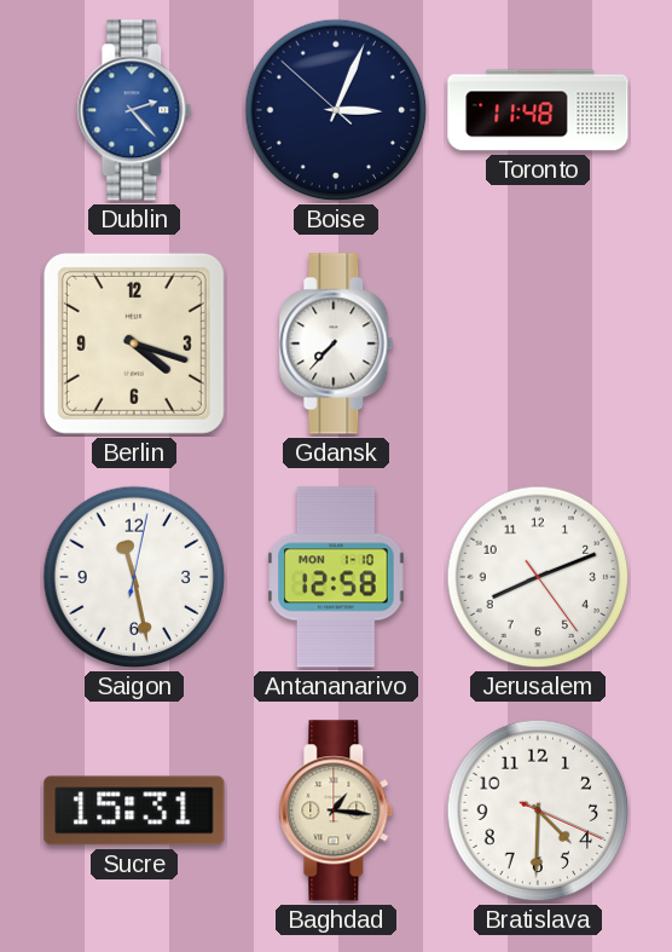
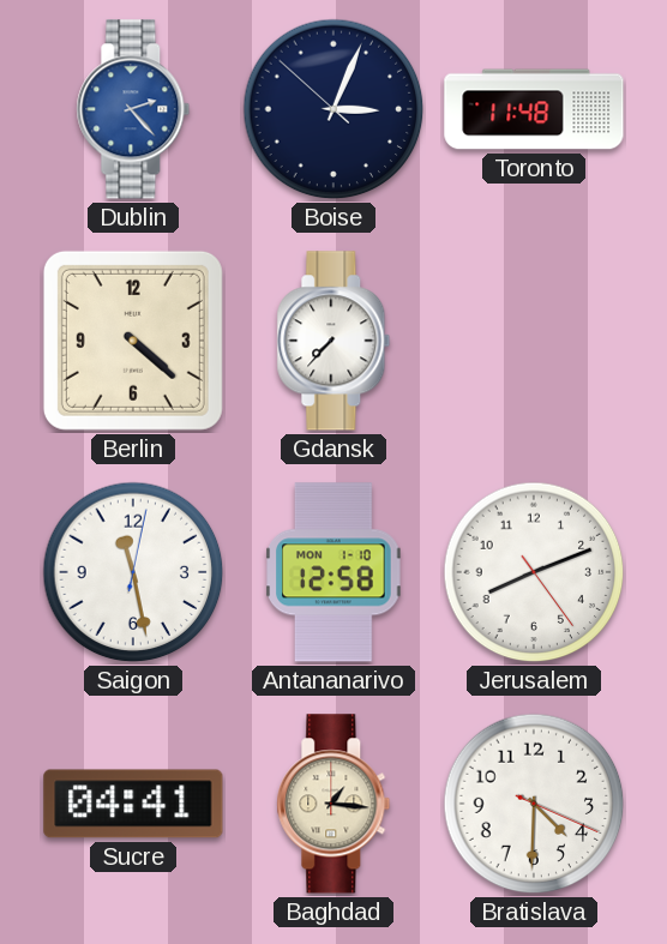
Berlin: 4:18 -> 4:22
Sucre: 15:31 -> 04:41
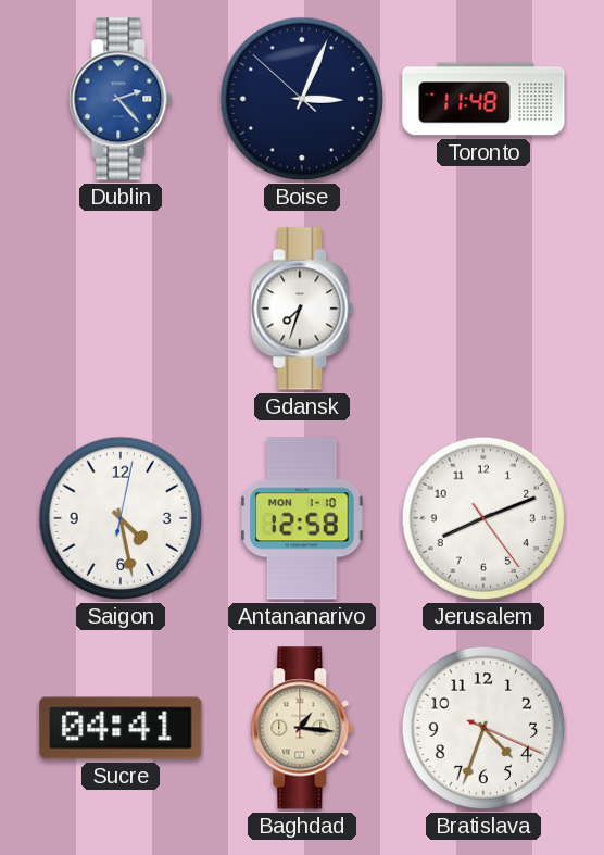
Berlin: 4:22 -> none
Gdansk: 7:37 -> 7:33
Saigon: 11:28 -> 4:28
Bratislava: 4:30 -> 4:33
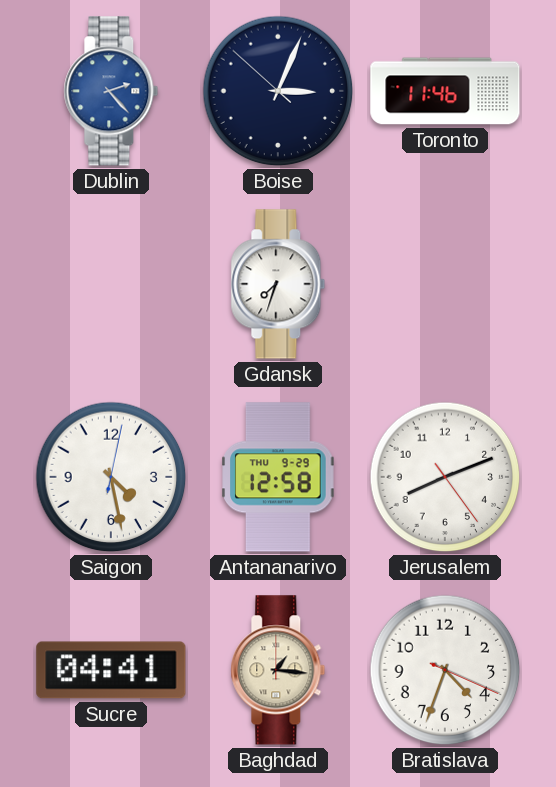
Toronto: 11:48 -> 11:46
Antananarivo date: MON 1-10 -> THU 9-29
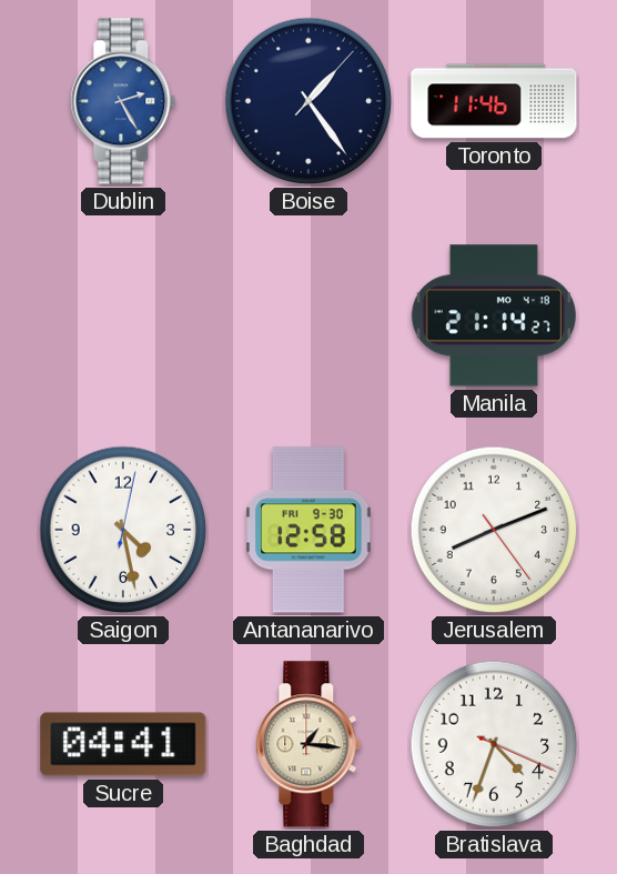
Dublin: 2:23 -> 2:25
Boise: 3:03 -> 1:24
Gdansk: 7:33 -> none
Manila: none -> 21:14
Antananarivo date: THU 9-29 -> FRI 9-30
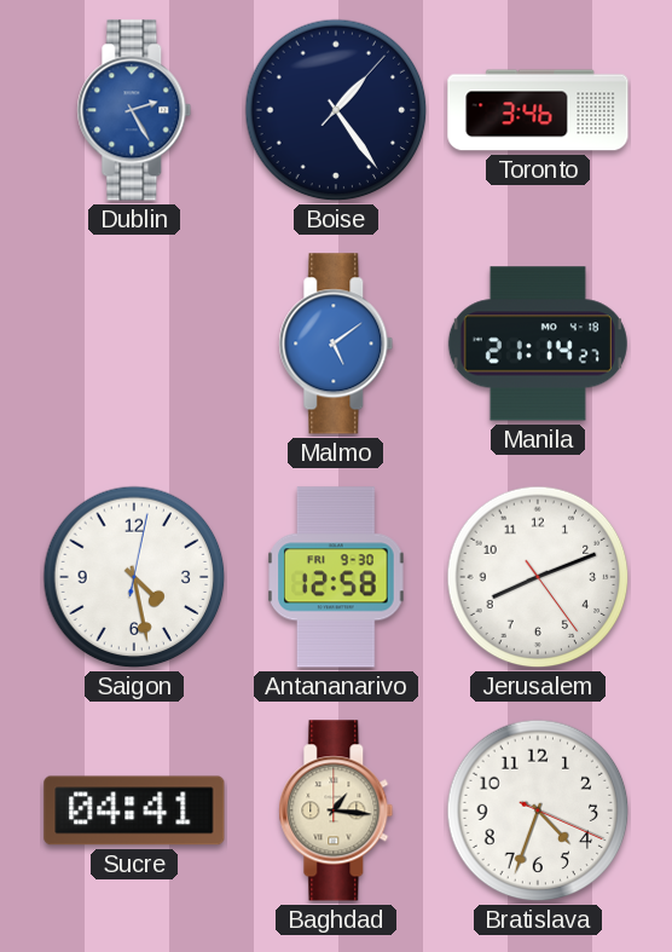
Toronto: 11:46 -> 3:46
Malmo: none -> 5:09
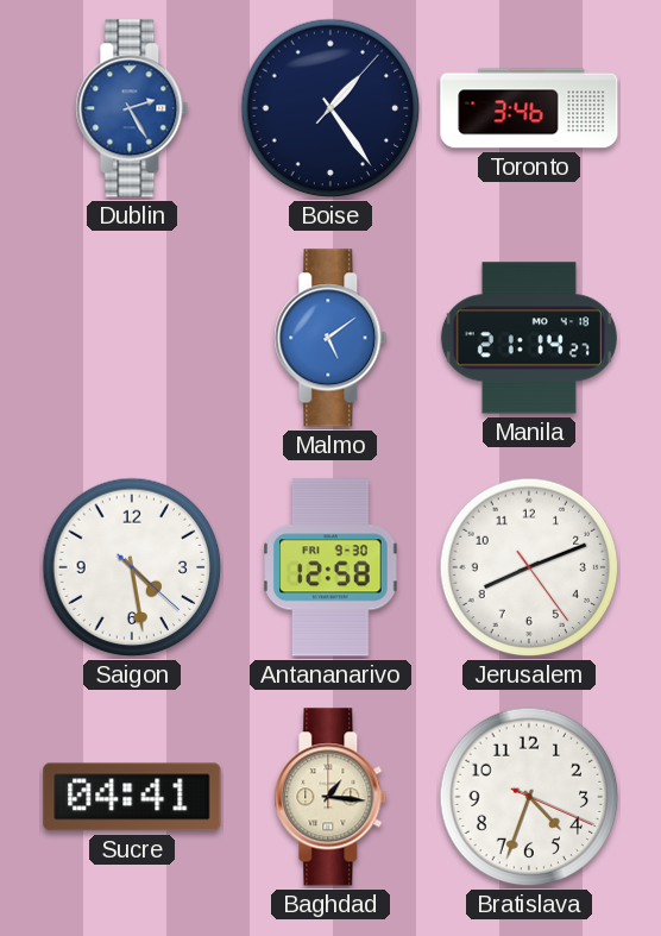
Saigon: 4:28:02 -> 4:28:22
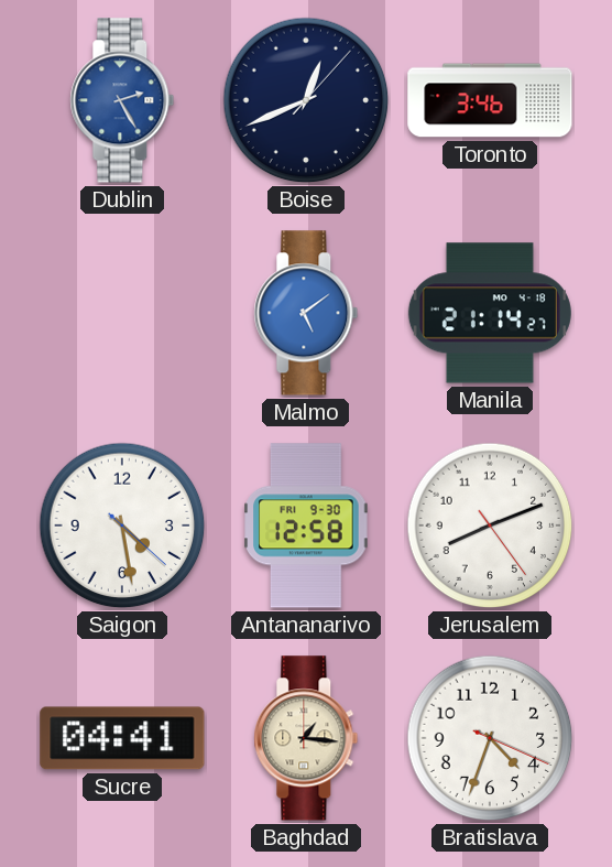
Boise: 1:24 -> 12:41
